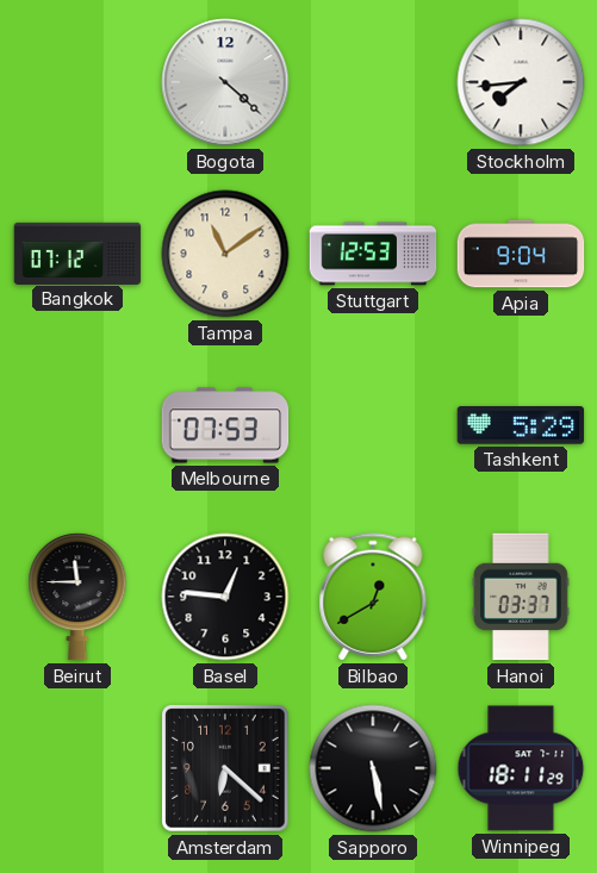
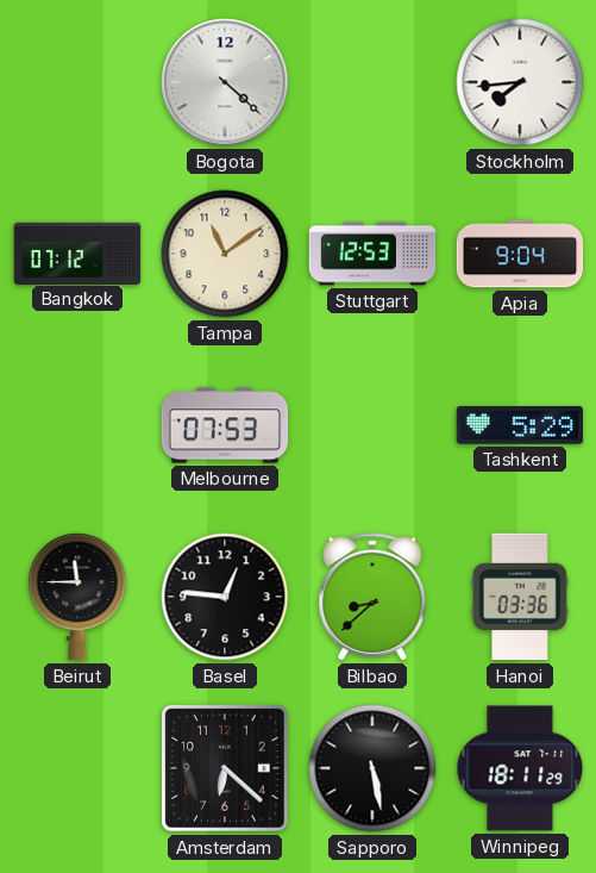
Bilbao: 12:40 -> 8:38
Hanoi: 03:37 -> 03:36
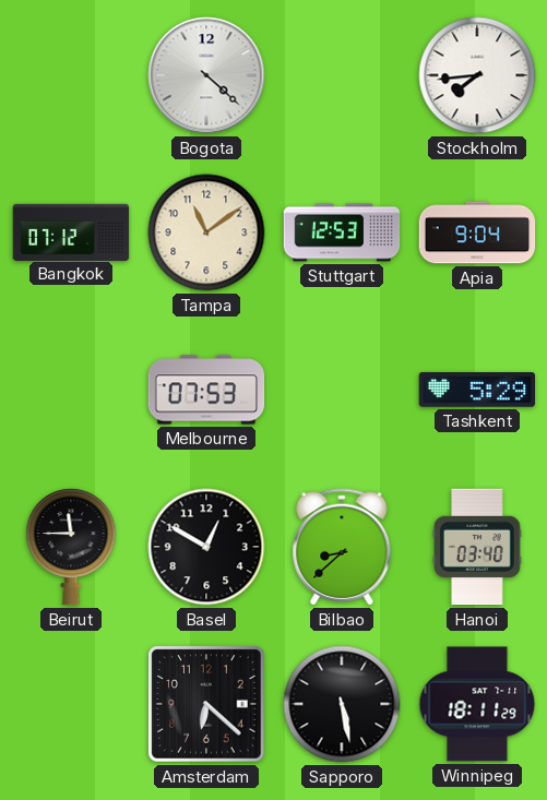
Basel: 12:46 -> 12:50
Hanoi: 03:36 -> 03:40
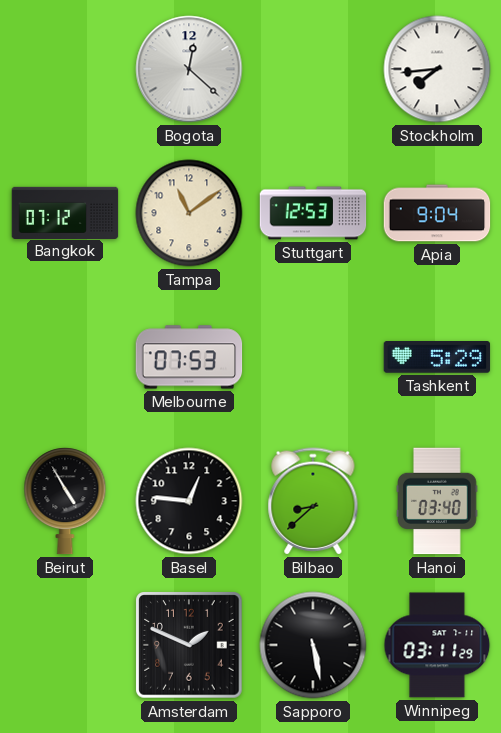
Bogota: 4:22 -> 12:22
Beirut: 11:45 -> 4:55
Basel: 12:50 -> 12:46
Amsterdam: 6:22 -> 1:49
Winnipeg: 18:11 -> 03:11
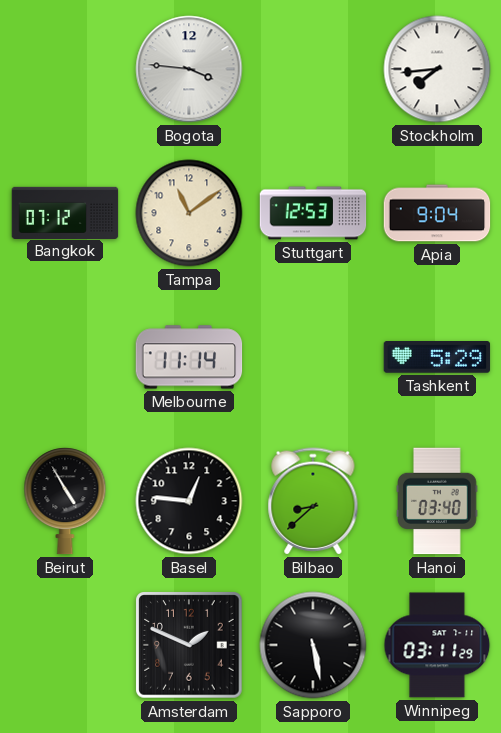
Bogota: 12:22 -> 3:46
Melbourne: 07:53 -> 11:14
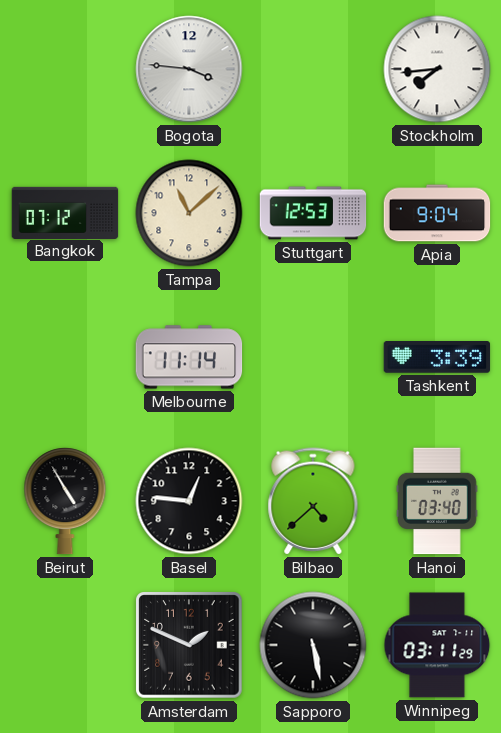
Tampa: 11:09 -> 11:08
Tashkent: 5:29 -> 3:39
Bilbao: 8:38 -> 4:38
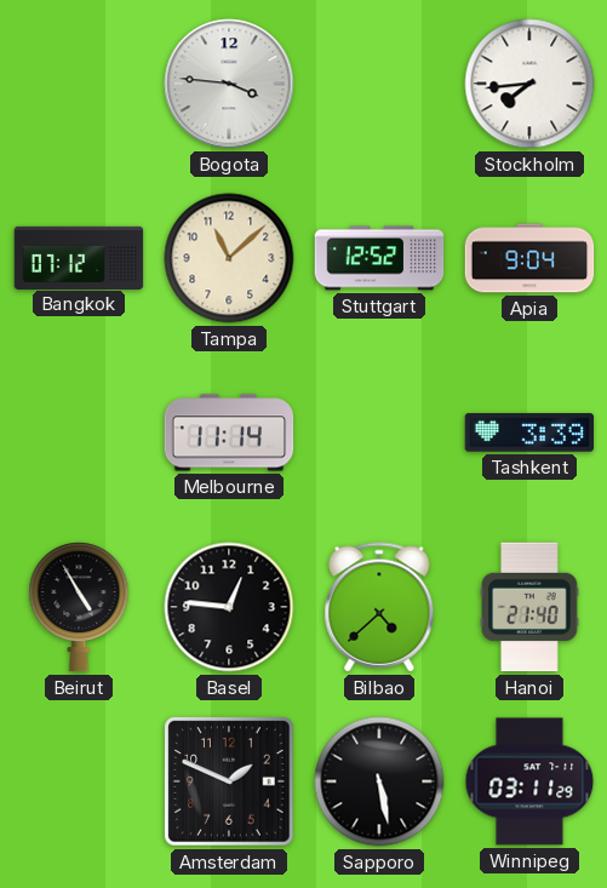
Stuttgart: 12:53 -> 12:52
Hanoi: 03:40 -> 21:40
